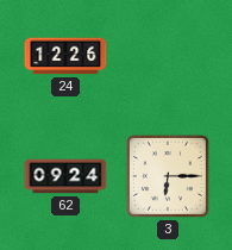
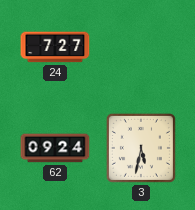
24: 12:26 -> 7:27
3: 6:15 -> 5:32
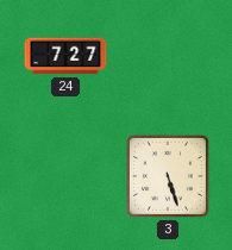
62: 09:24 -> none
3: 5:32 -> 5:27
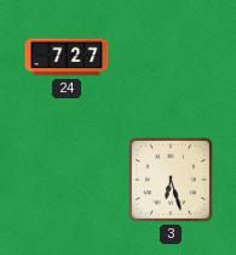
3: 5:27 -> 6:27
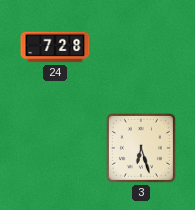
24: 7:27 -> 7:28
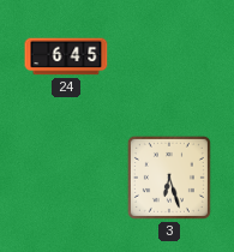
24: 7:28 -> 6:45
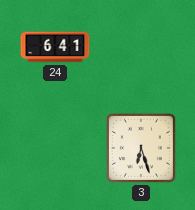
24: 6:45 -> 6:41
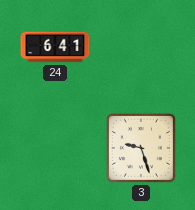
3: 6:27 -> 9:27
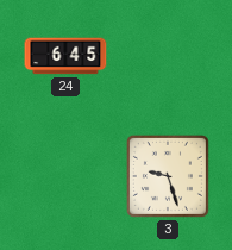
24: 6:41 -> 6:45
